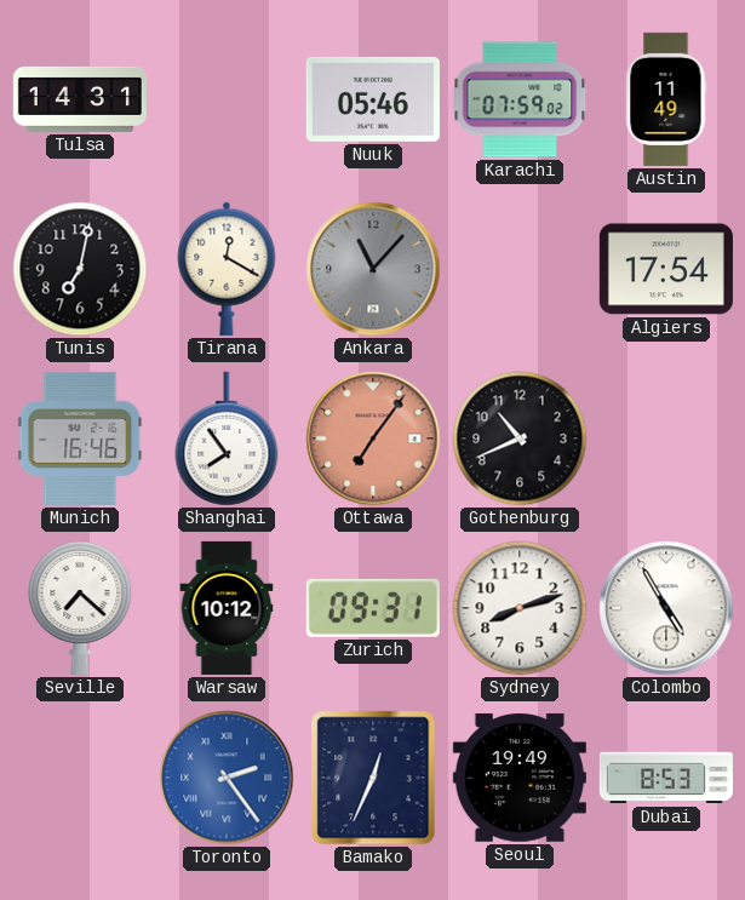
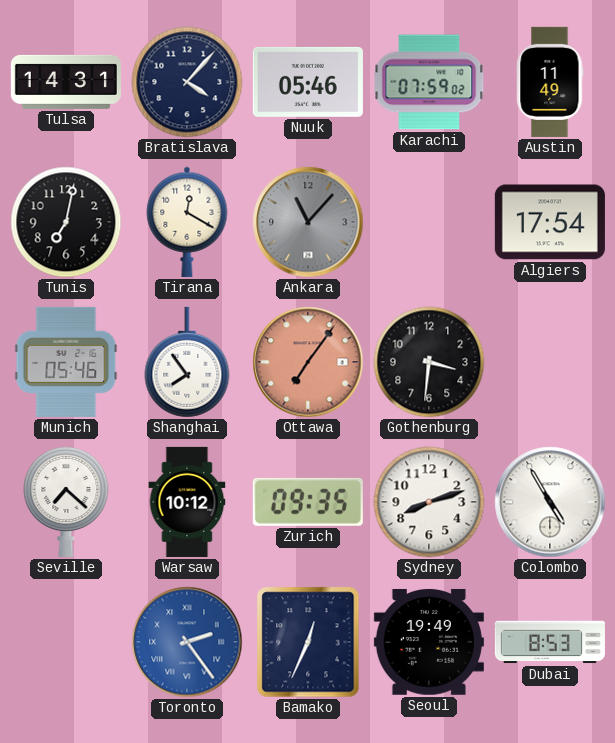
Bratislava: none -> 4:07
Munich: 16:46 -> 05:46
Gothenburg: 10:41 -> 3:31
Zurich: 09:31 -> 09:35
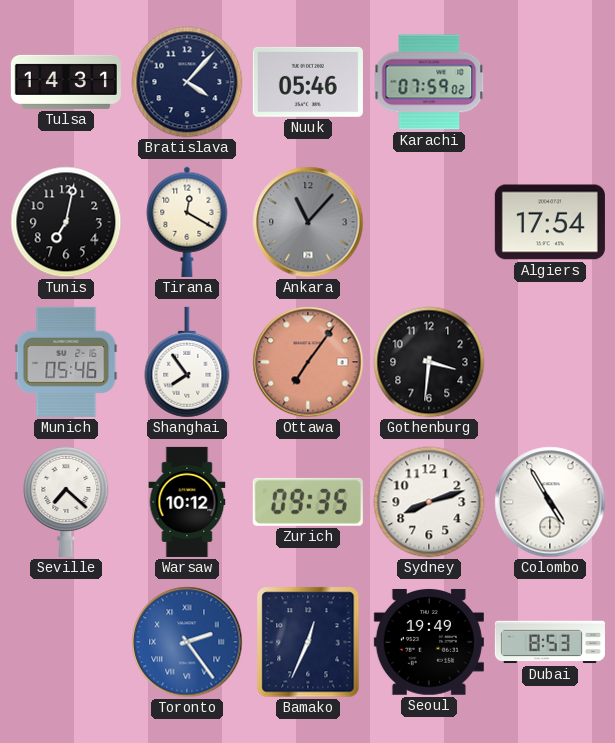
Austin: 11:49 -> none
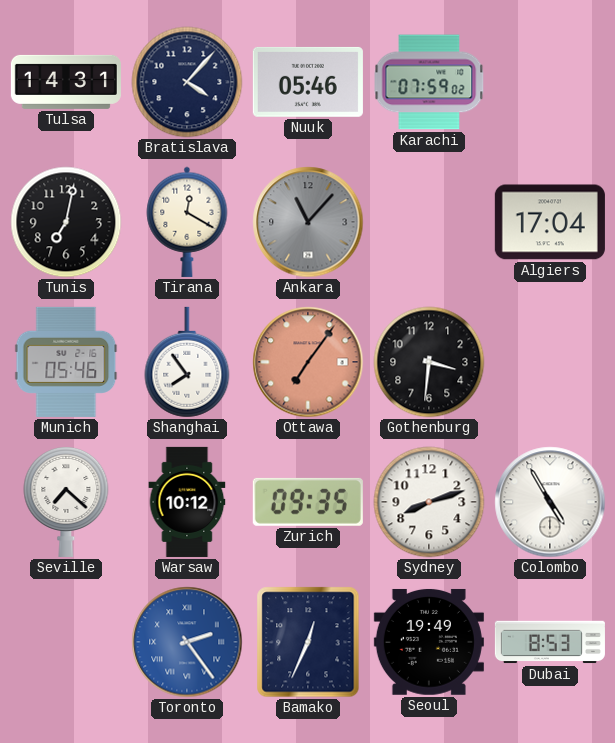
Algiers: 17:54 -> 17:04
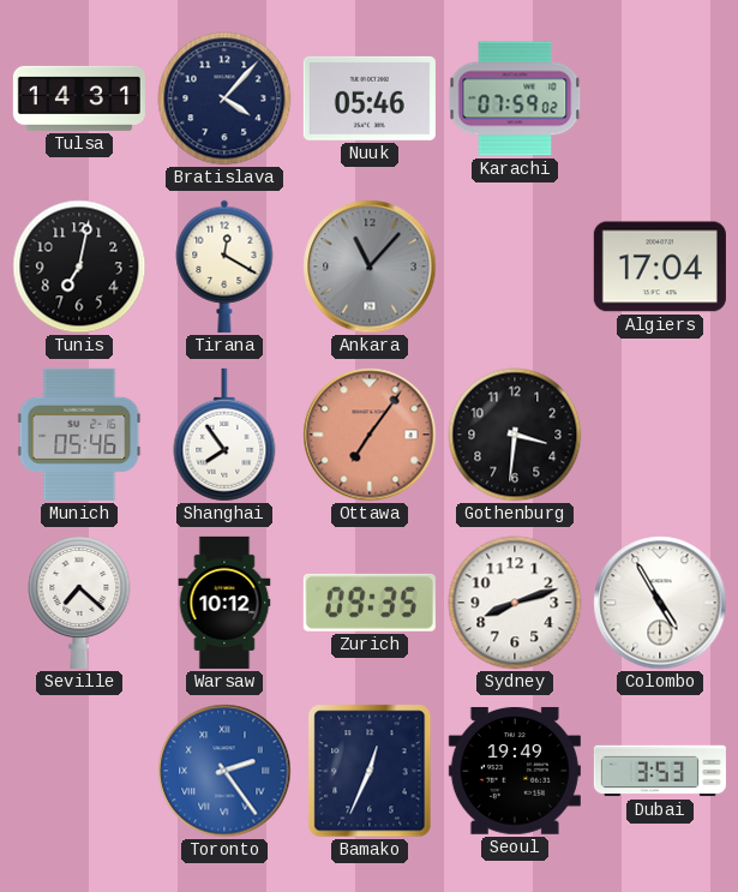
Dubai: 8:53 -> 3:53
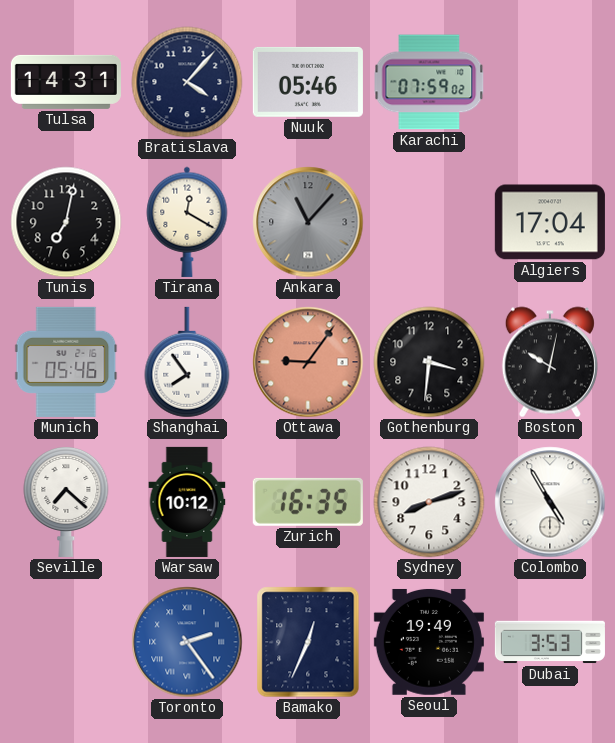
Ottawa: 7:06 -> 9:06
Boston: none -> 10:02
Zurich: 09:35 -> 16:35
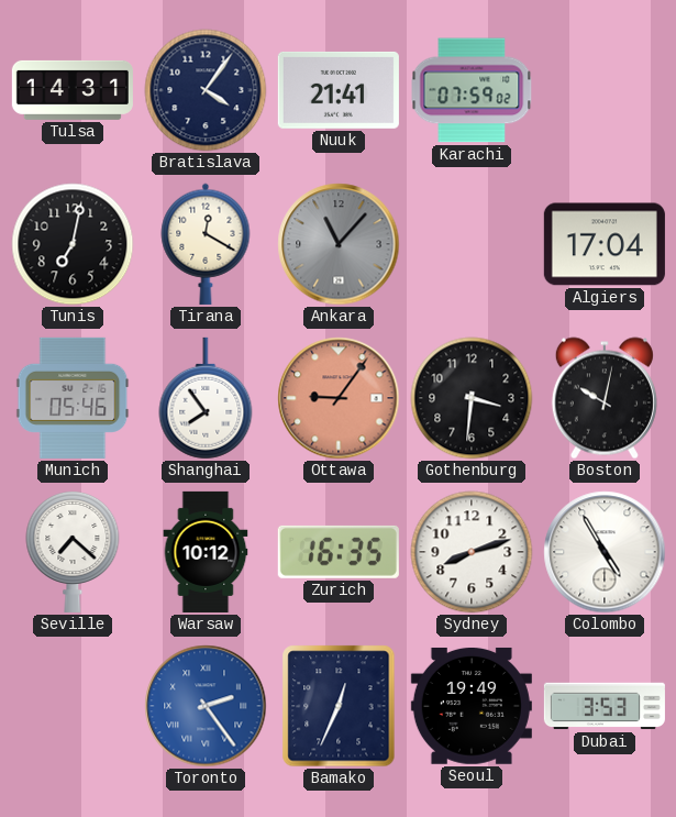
Bratislava: 4:07 -> 4:06
Nuuk: 05:46 -> 21:41
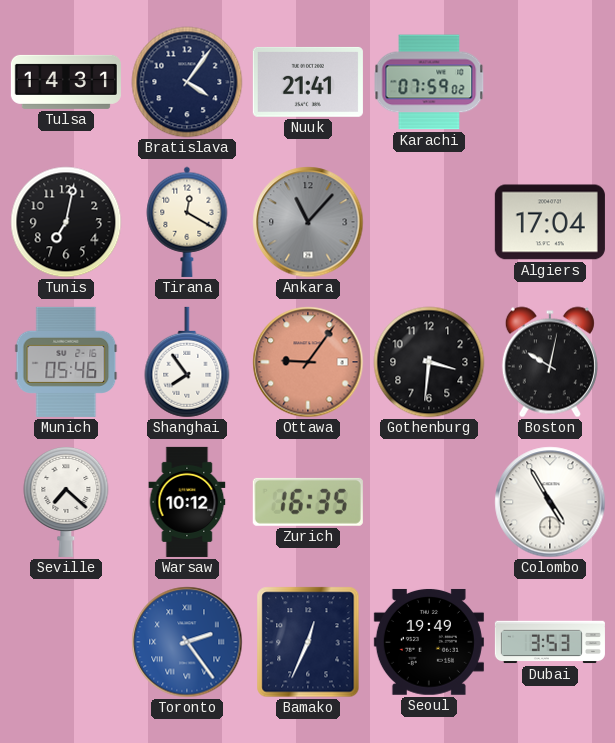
Sydney: 8:12 -> none
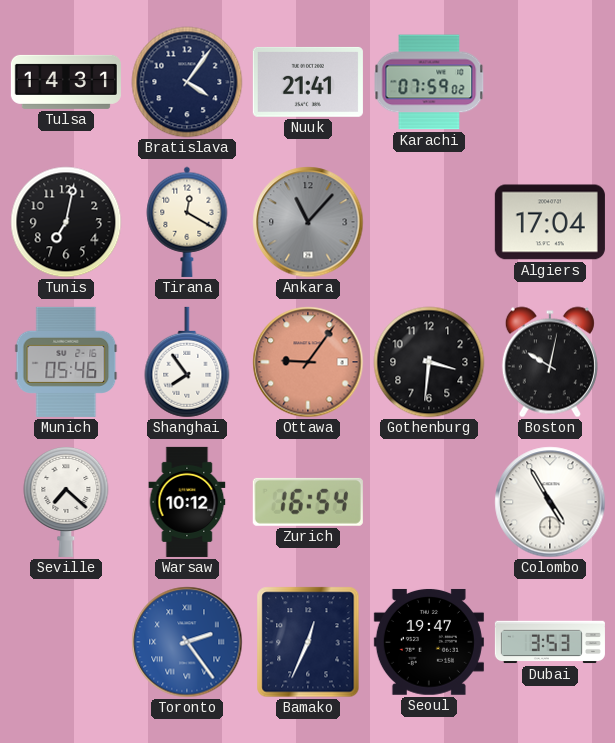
Zurich: 16:35 -> 16:54
Seoul: 19:49 -> 19:47
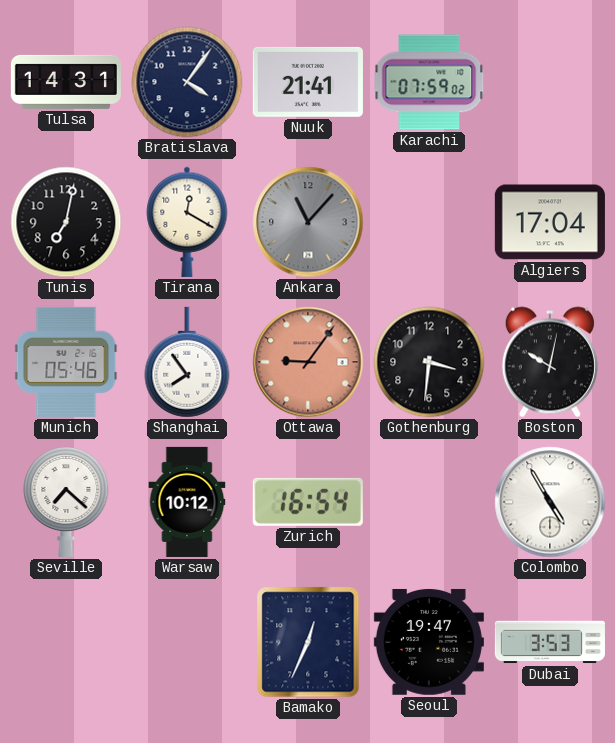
Toronto: 2:24 -> none
